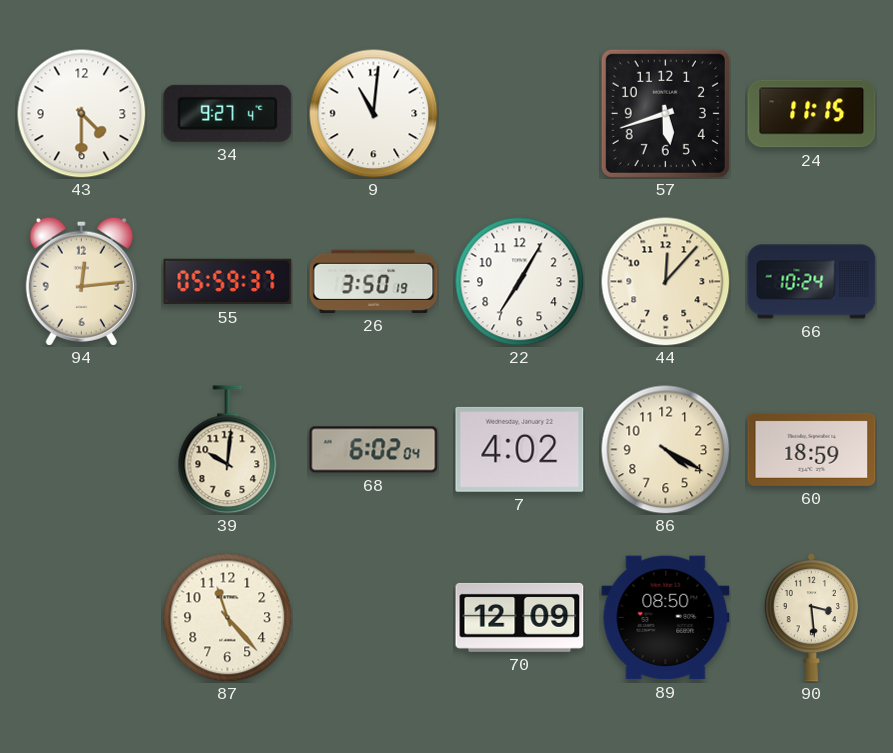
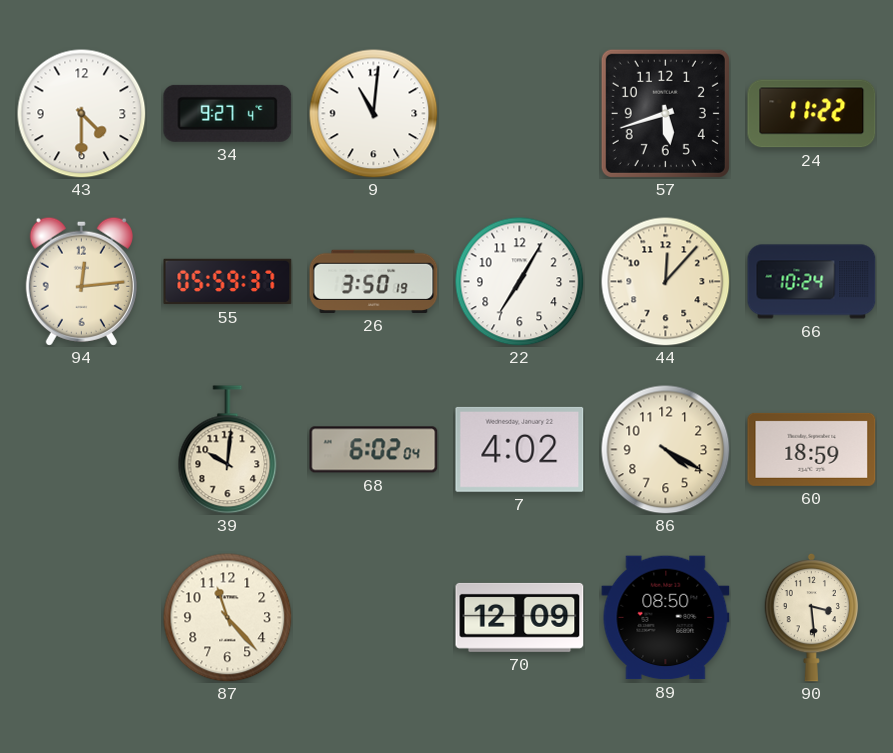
24: 11:15 -> 11:22
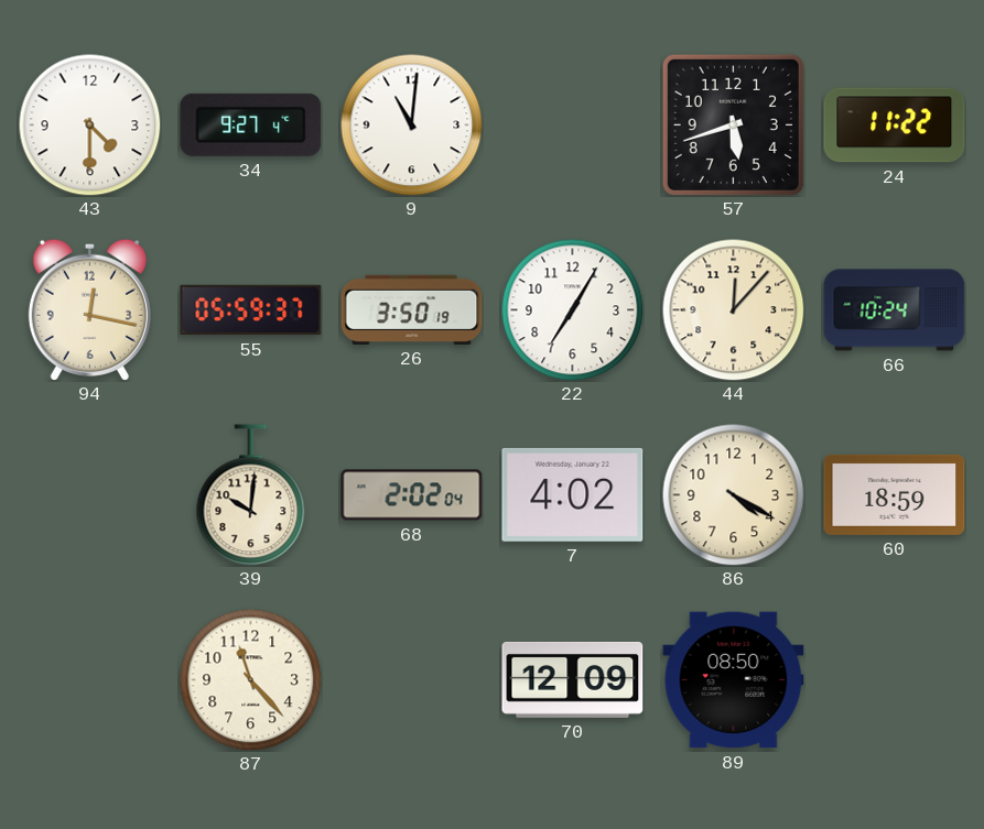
94: 12:14 -> 12:17
68: 6:02 -> 2:02
90: 3:29 -> none
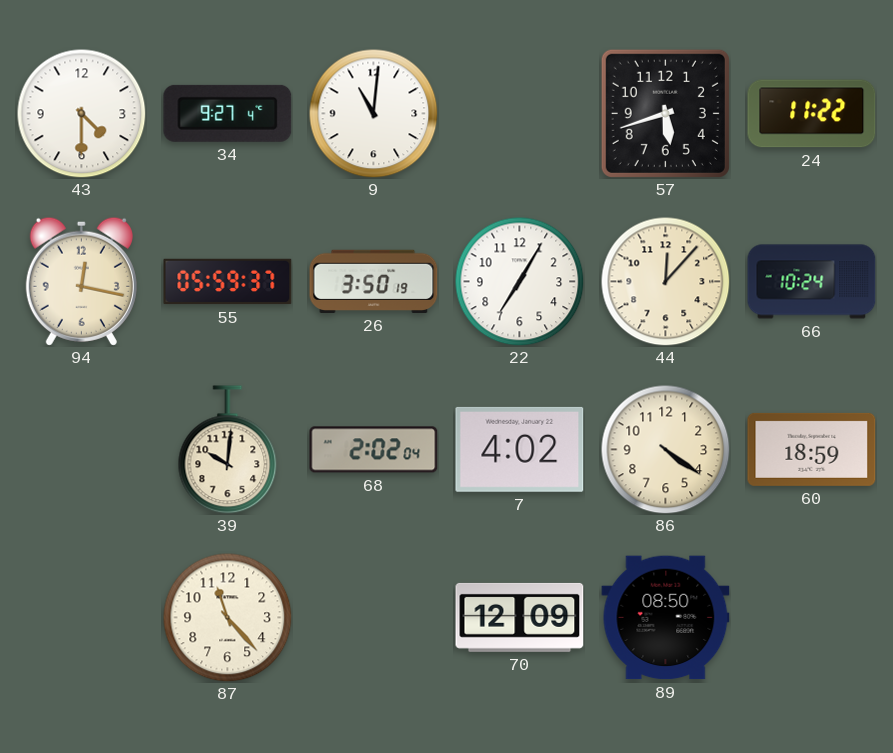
86: 4:20 -> 4:21
